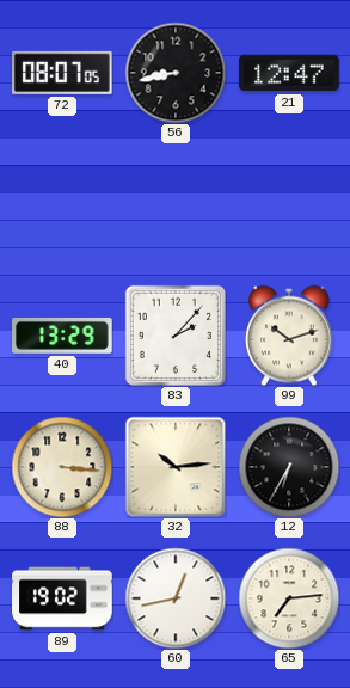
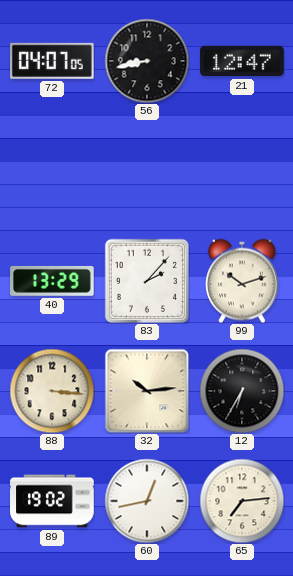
72: 08:07 -> 04:07
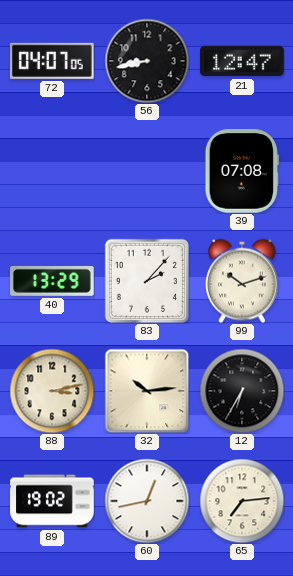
39: none -> 07:08
88: 3:16 -> 3:13
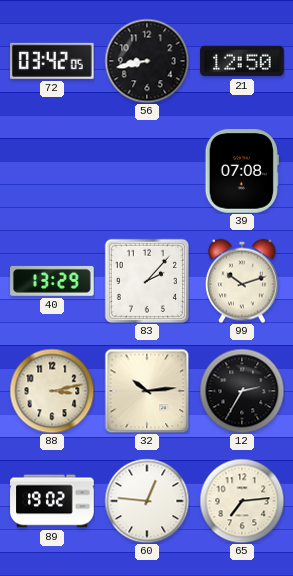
72: 04:07 -> 03:42
21: 12:47 -> 12:50
12: 6:35 -> 2:35
60: 12:43 -> 12:46
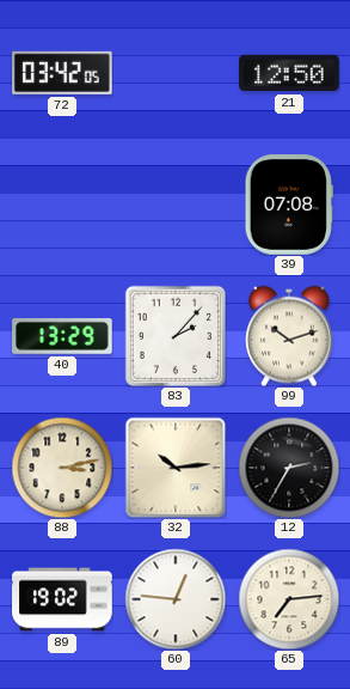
56: 8:43 -> none
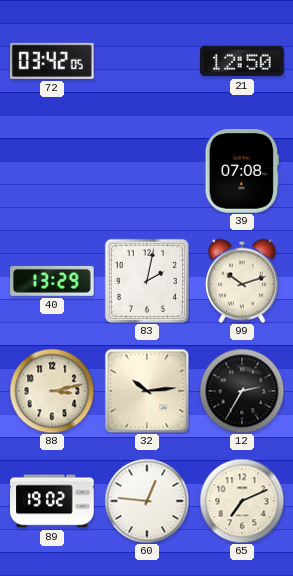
83: 2:07 -> 2:02
65: 7:14 -> 7:11
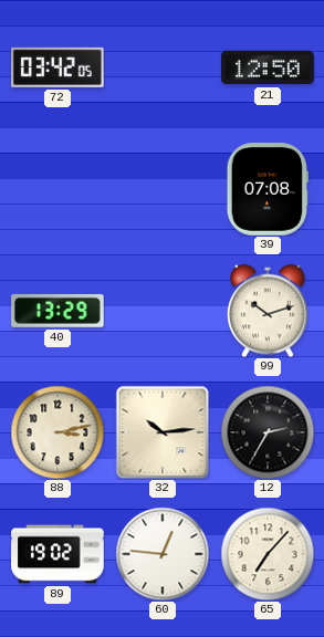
83: 2:02 -> none
65: 7:11 -> 7:07
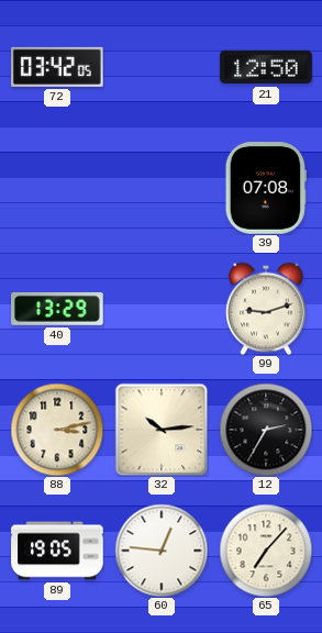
99: 10:12 -> 9:12
89: 19:02 -> 19:05
